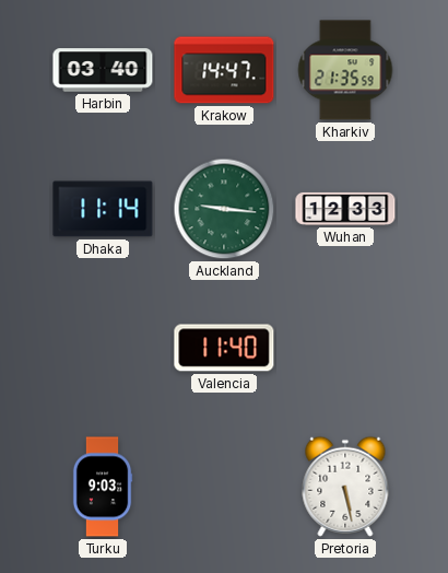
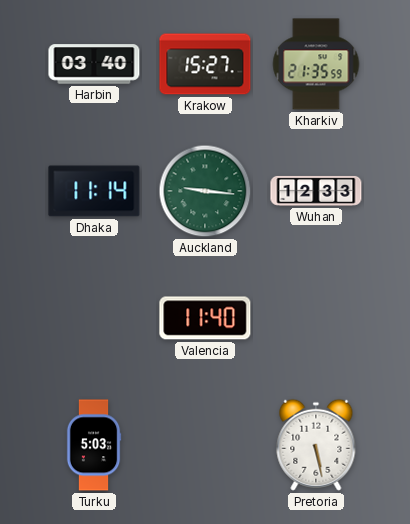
Krakow: 14:47 -> 15:27
Turku: 9:03 -> 5:03
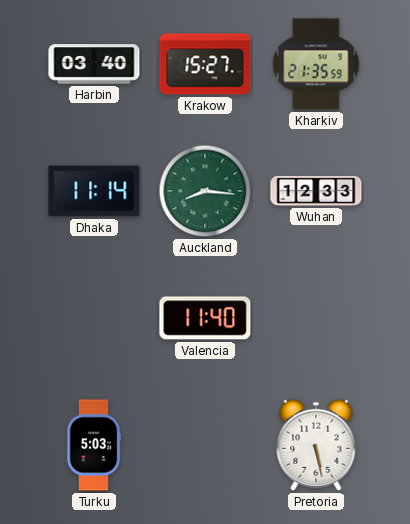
Auckland: 9:16 -> 8:16
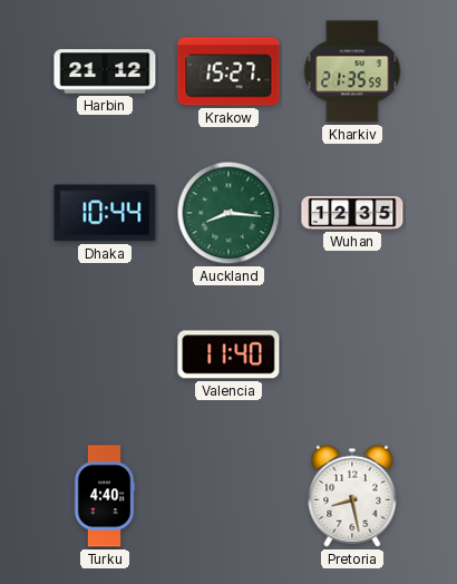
Harbin: 03:40 -> 21:12
Dhaka: 11:14 -> 10:44
Wuhan: 12:33 -> 12:35
Turku: 5:03 -> 4:40
Pretoria: 5:28 -> 8:28
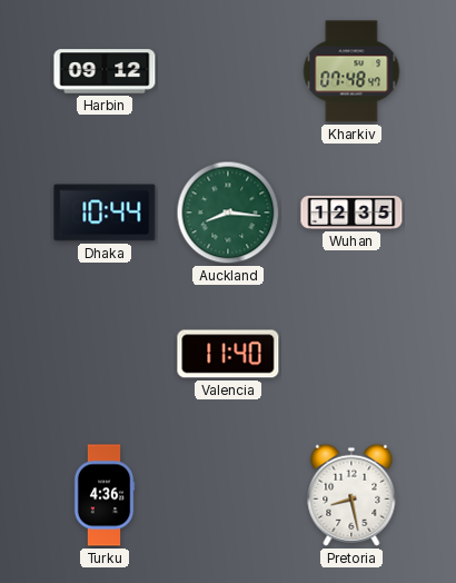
Harbin: 21:12 -> 09:12
Krakow: 15:27 -> none
Kharkiv: 21:35 -> 07:48
Turku: 4:40 -> 4:36
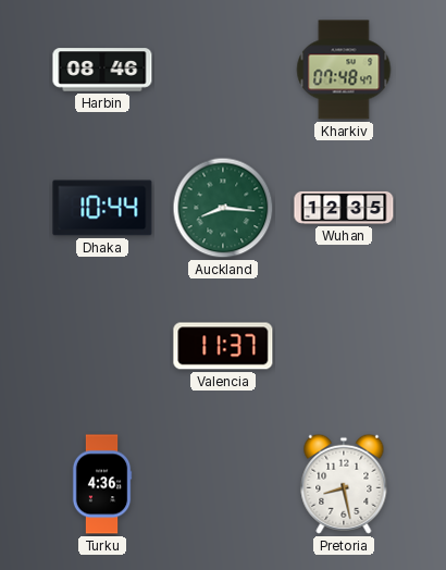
Harbin: 09:12 -> 08:46
Valencia: 11:40 -> 11:37
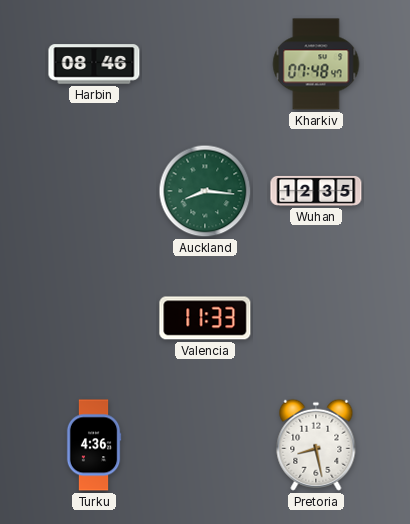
Dhaka: 10:44 -> none
Valencia: 11:37 -> 11:33
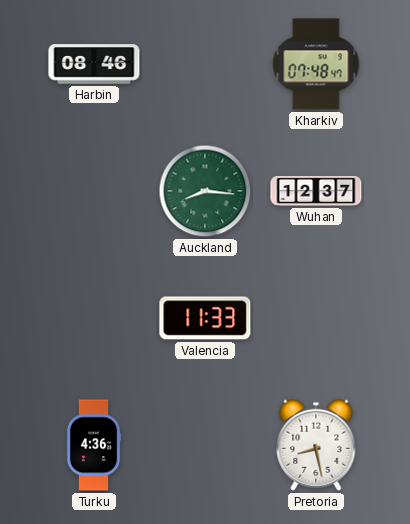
Wuhan: 12:35 -> 12:37
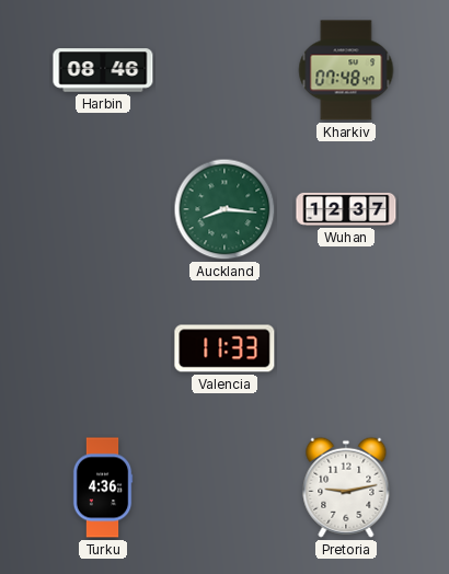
Pretoria: 8:28 -> 9:13
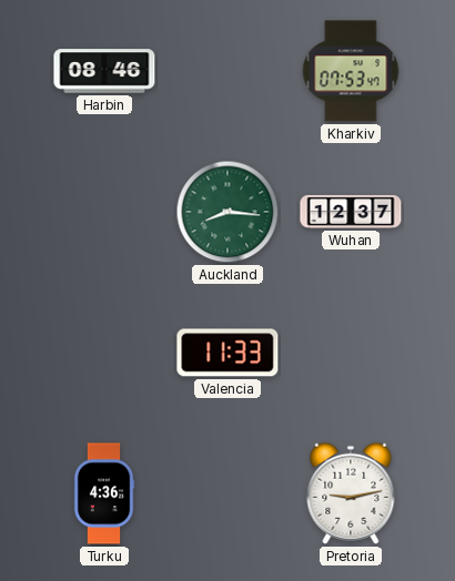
Kharkiv: 07:48 -> 07:53
